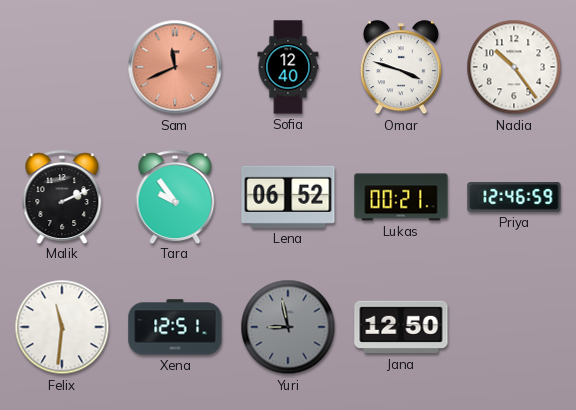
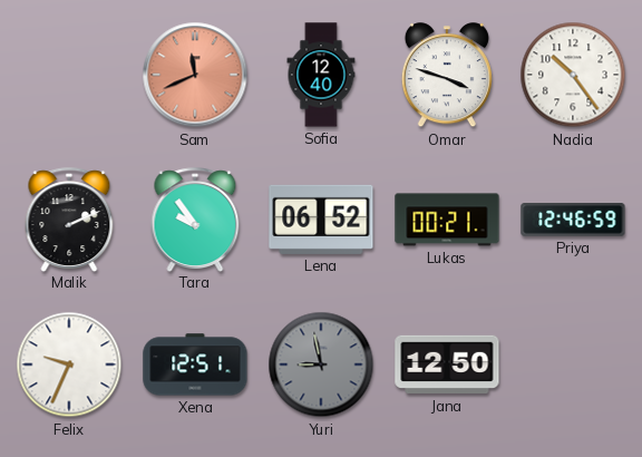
Felix: 11:31 -> 9:34
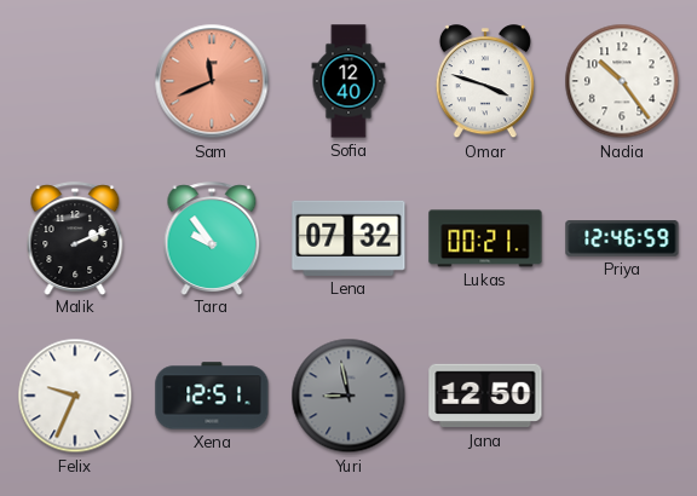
Lena: 06:52 -> 07:32
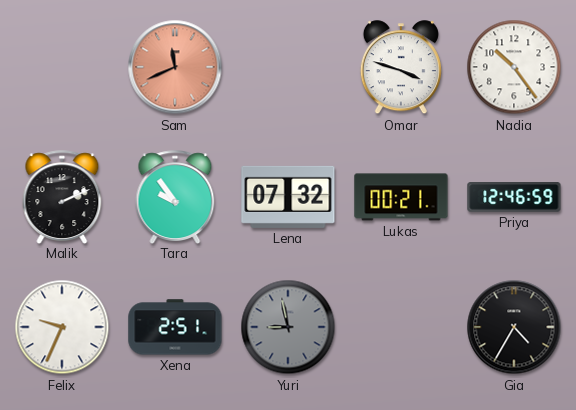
Sofia: 12:40 -> none
Xena: 12:51 -> 2:51
Jana: 12:50 -> none
Gia: none -> 4:35
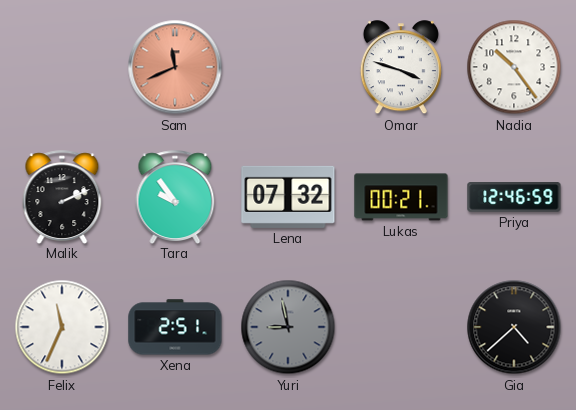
Felix: 9:34 -> 11:34
Gia: 4:35 -> 4:38
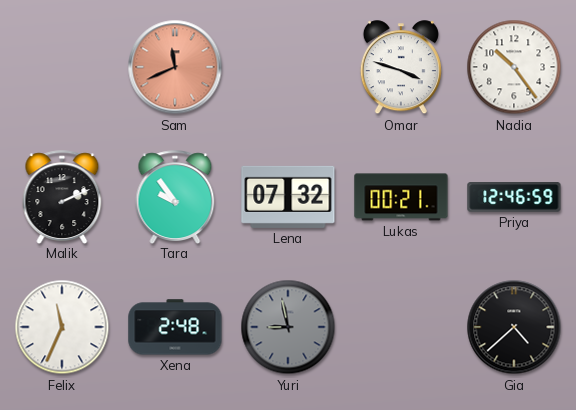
Xena: 2:51 -> 2:48
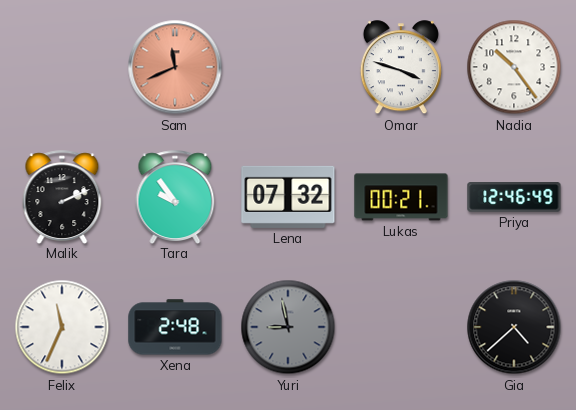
Priya: 12:46:59 -> 12:46:49
